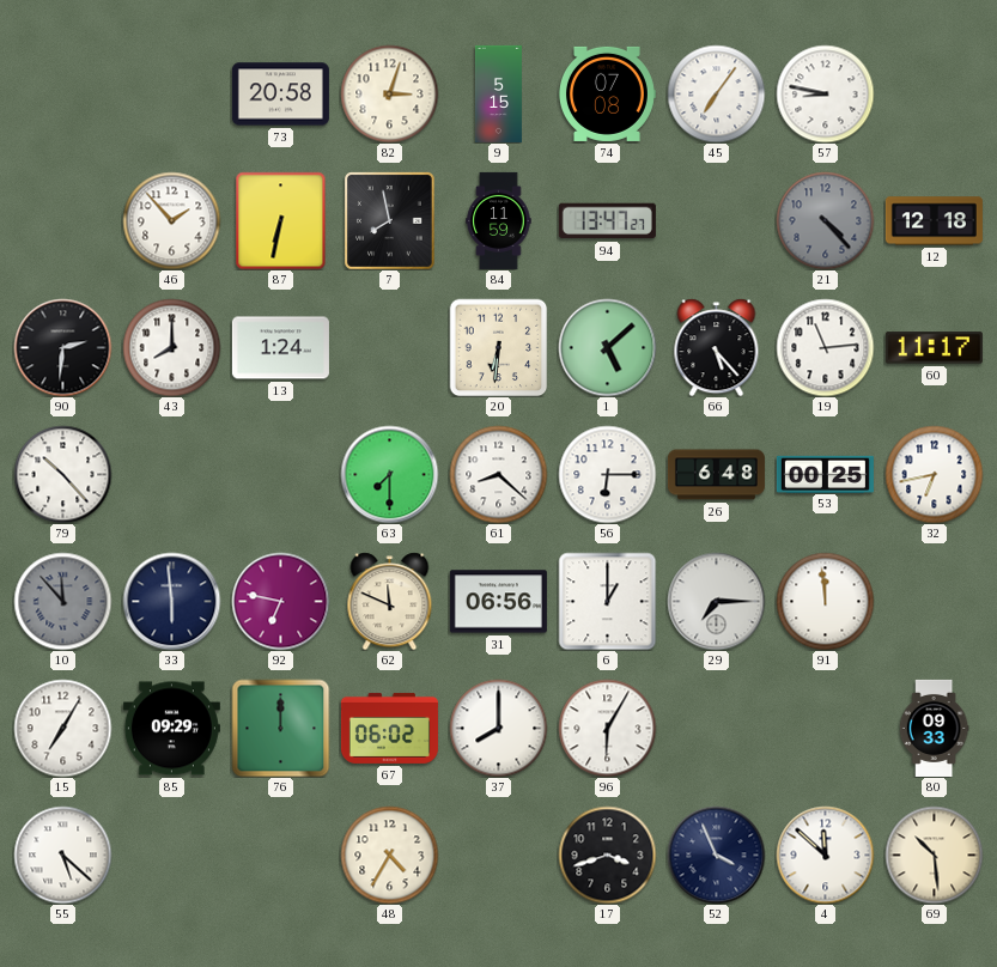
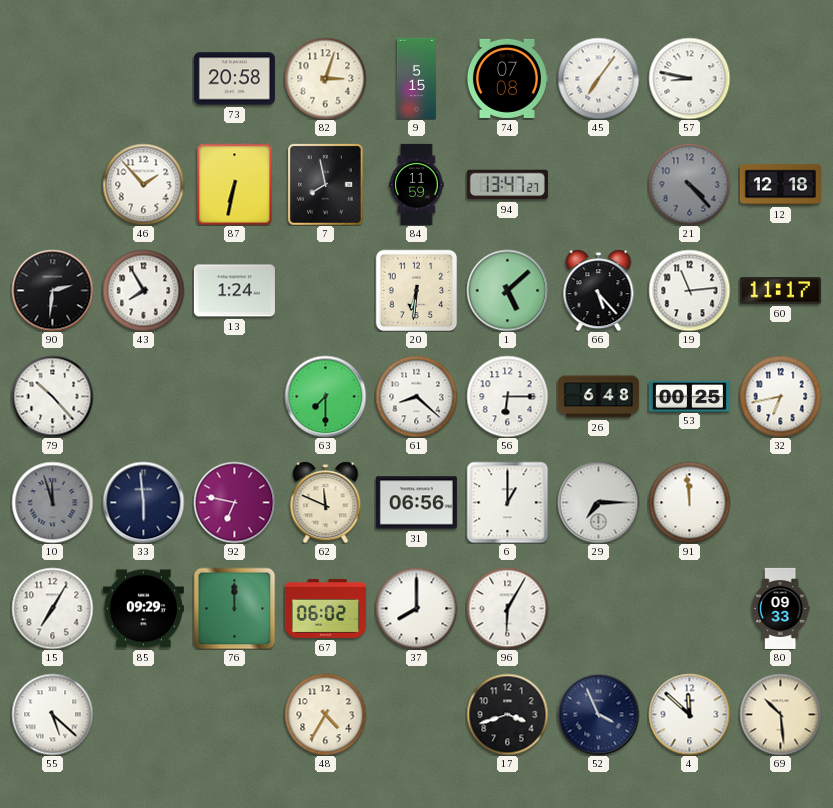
43: 8:00 -> 7:55
10: 11:53 -> 11:57
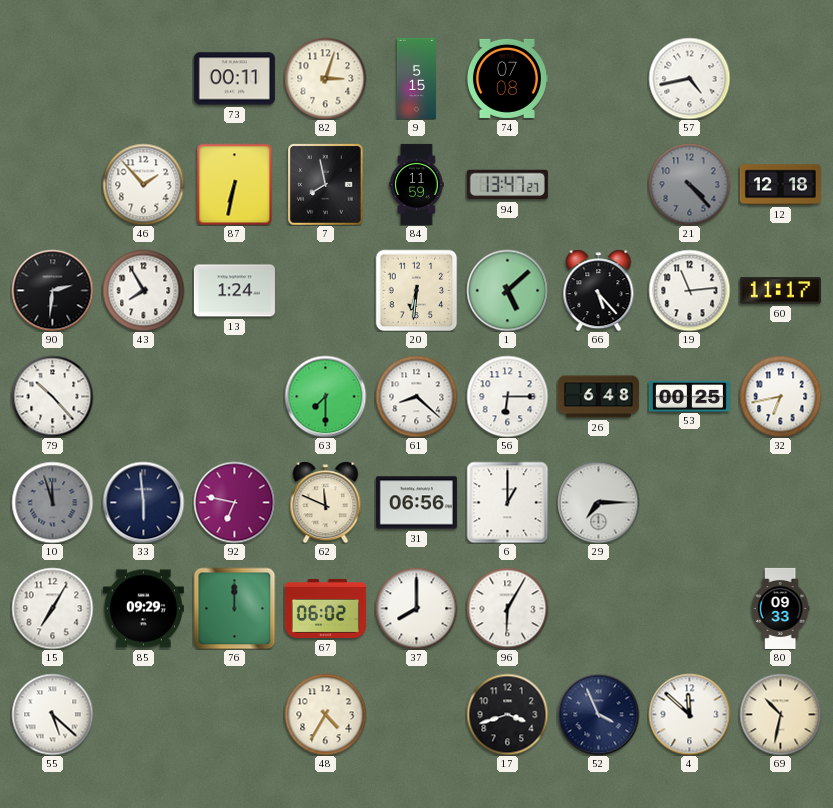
73: 20:58 -> 00:11
45: 7:06 -> none
57: 8:47 -> 4:43
91: 11:59 -> none
69: 10:29 -> 10:32
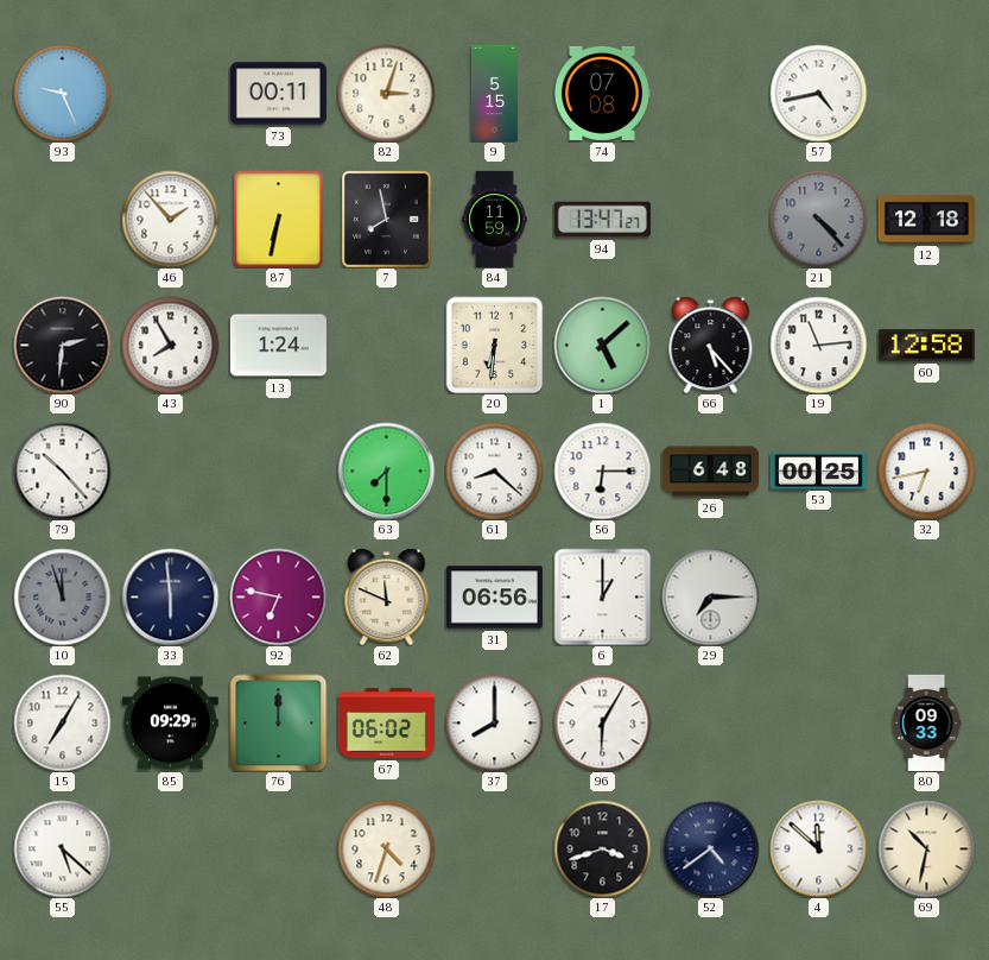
93: none -> 9:26
60: 11:17 -> 12:58
48: 4:35 -> 4:33
52: 3:56 -> 4:39
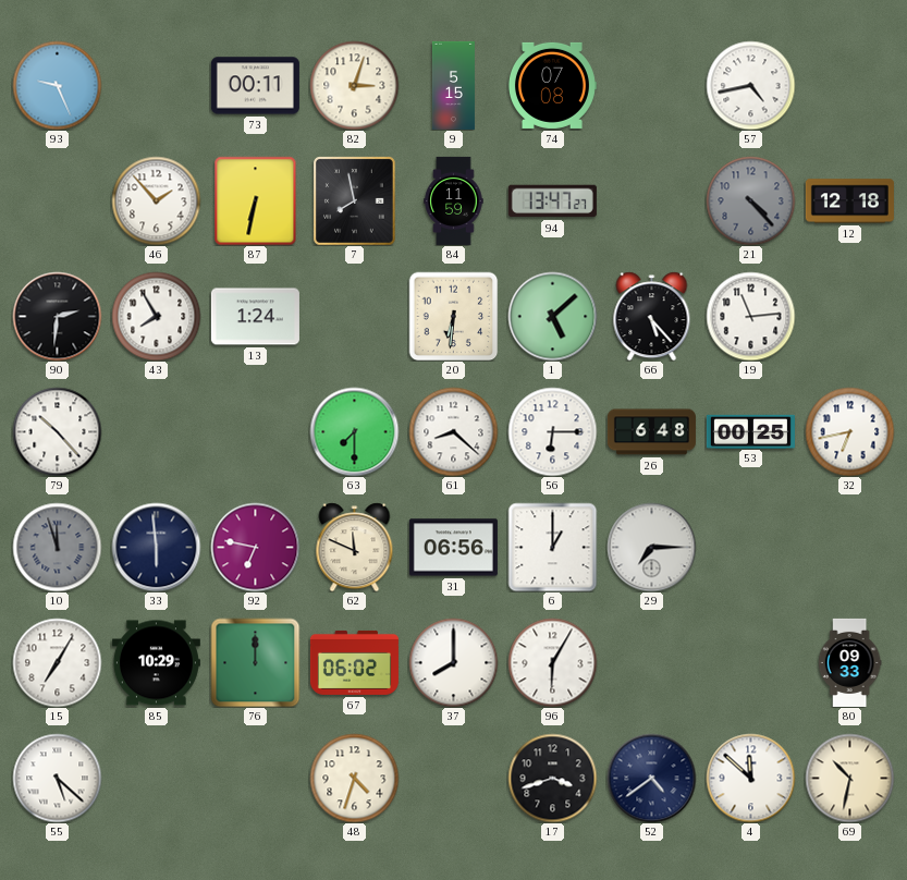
60: 12:58 -> none
85: 09:29 -> 10:29
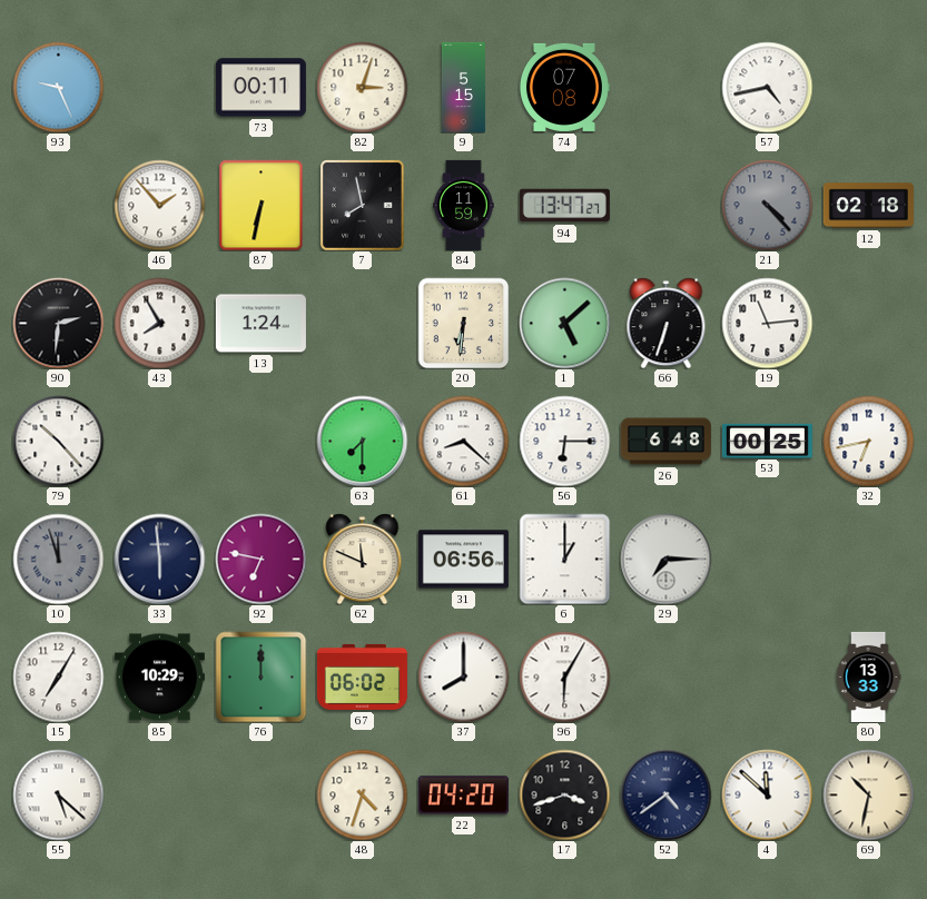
12: 12:18 -> 02:18
66: 5:23 -> 6:33
80: 09:33 -> 13:33
22: none -> 04:20
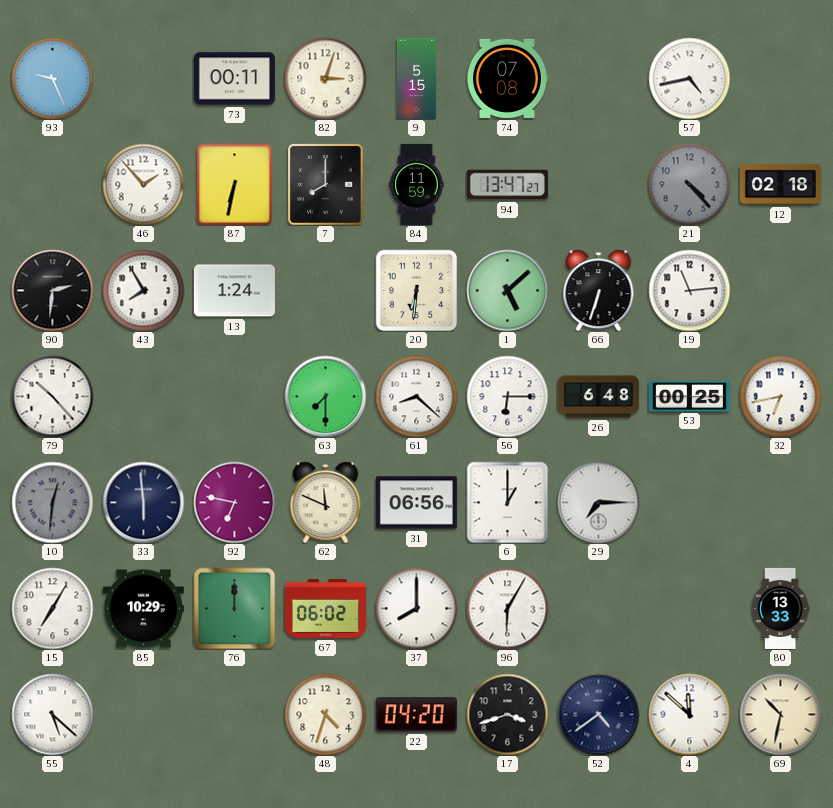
7: 7:58 -> 8:00
10: 11:57 -> 12:31
